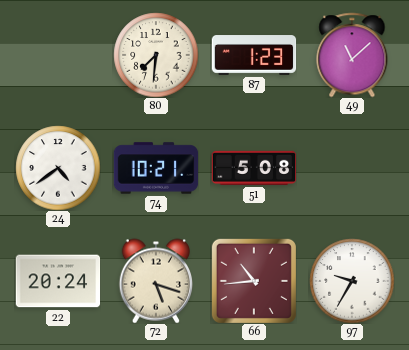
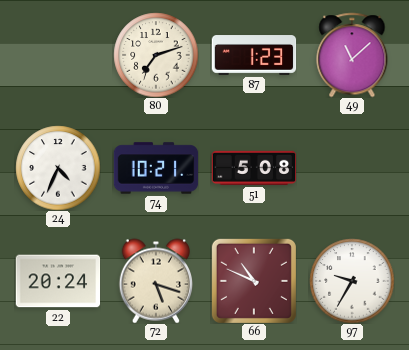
80: 7:31 -> 7:12
24: 4:39 -> 4:34
66: 10:44 -> 10:49
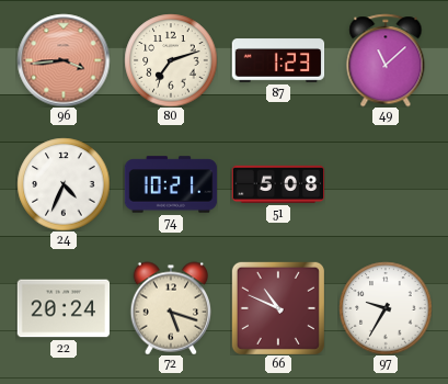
96: none -> 3:44
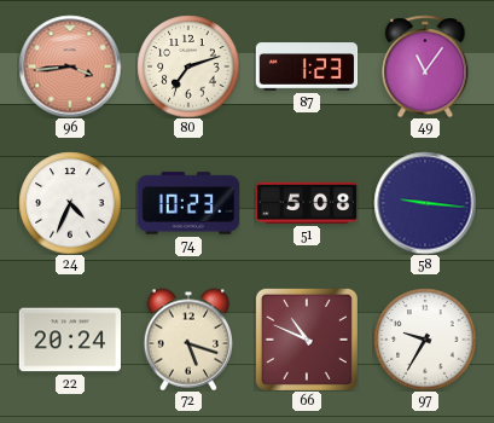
49: 11:08 -> 11:06
74: 10:21 -> 10:23
58: none -> 9:16
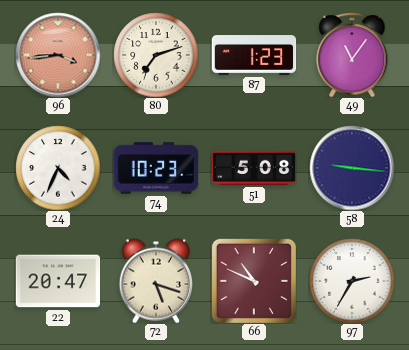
22: 20:24 -> 20:47
97: 9:35 -> 2:35
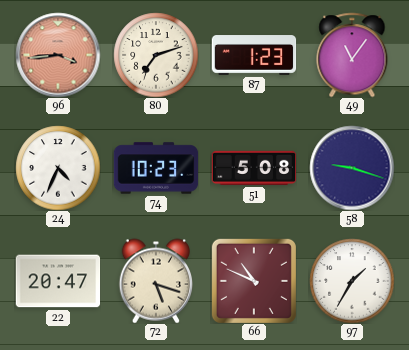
58: 9:16 -> 9:18
97: 2:35 -> 1:35
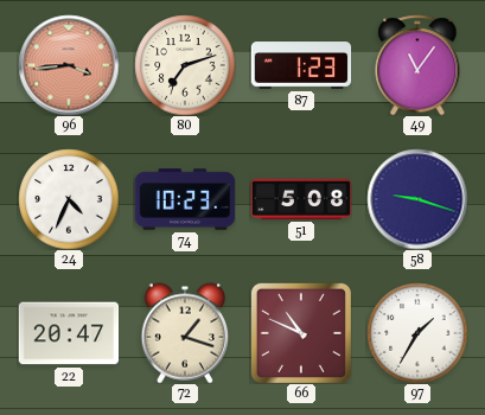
72: 5:18 -> 1:18
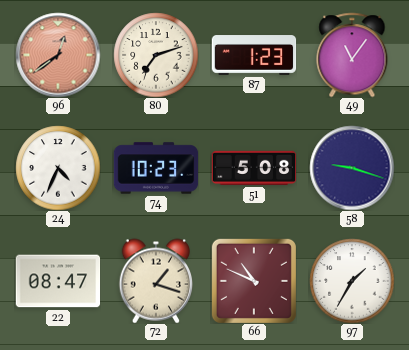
96: 3:44 -> 12:39
22: 20:47 -> 08:47
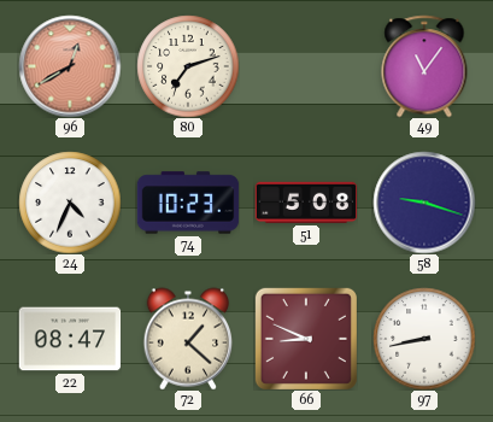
96: 12:39 -> 12:40
87: 1:23 -> none
72: 1:18 -> 1:22
66: 10:49 -> 8:49
97: 1:35 -> 8:43
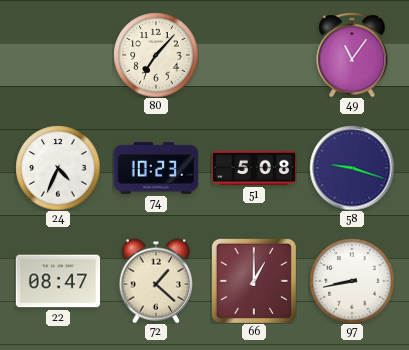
96: 12:40 -> none
80: 7:12 -> 7:07
66: 8:49 -> 1:00
